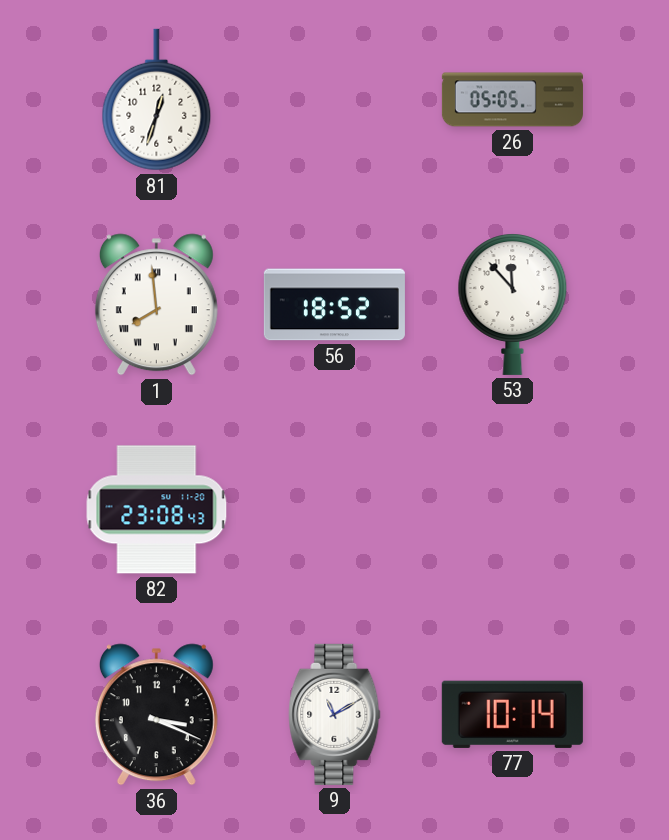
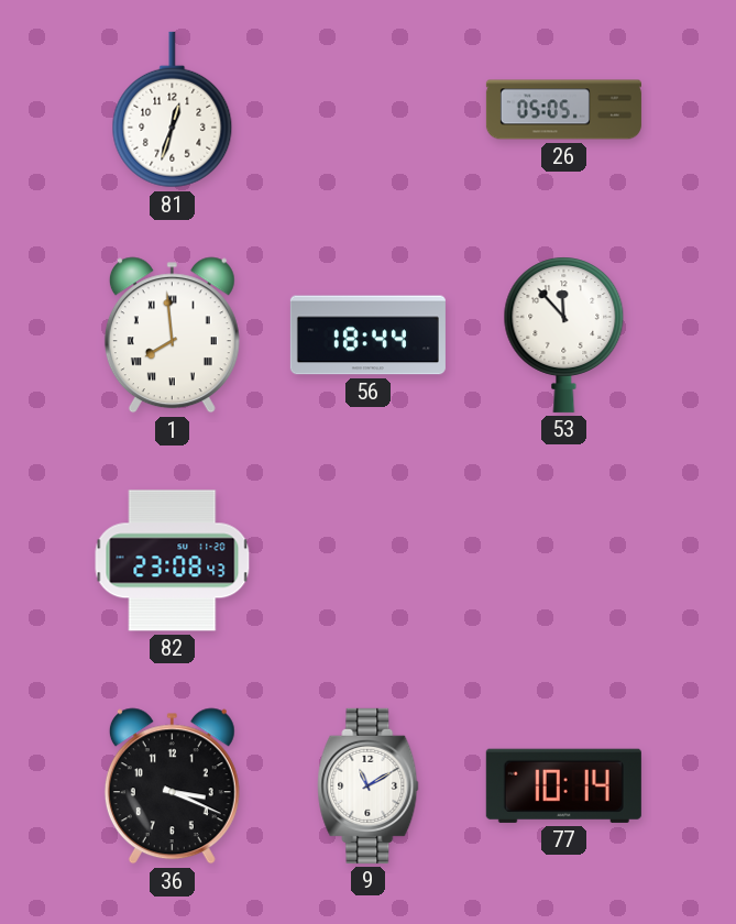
56: 18:52 -> 18:44
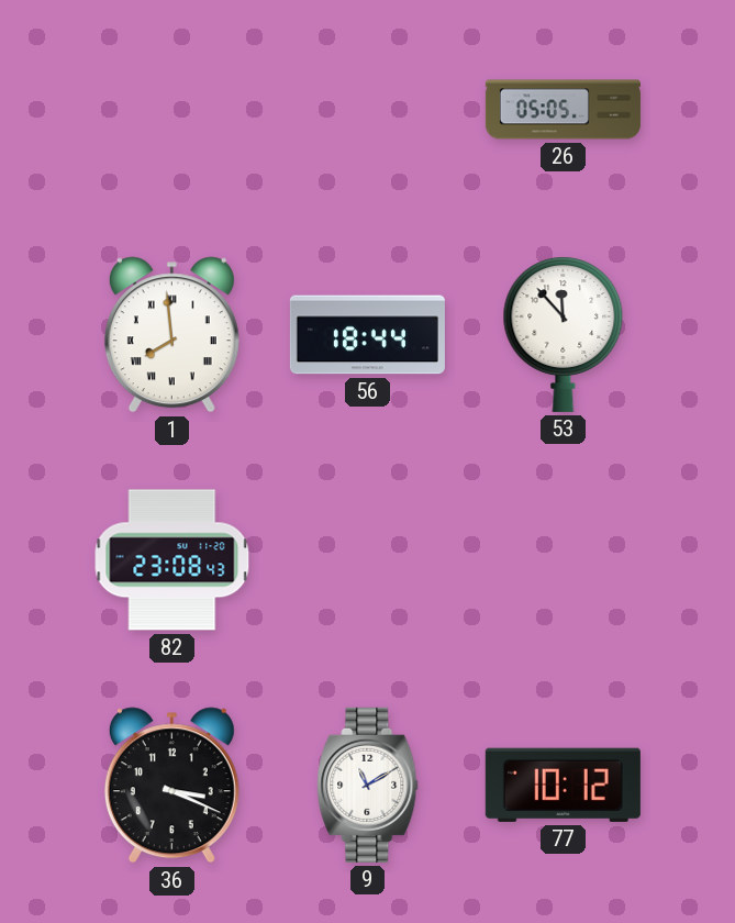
81: 12:33 -> none
77: 10:14 -> 10:12
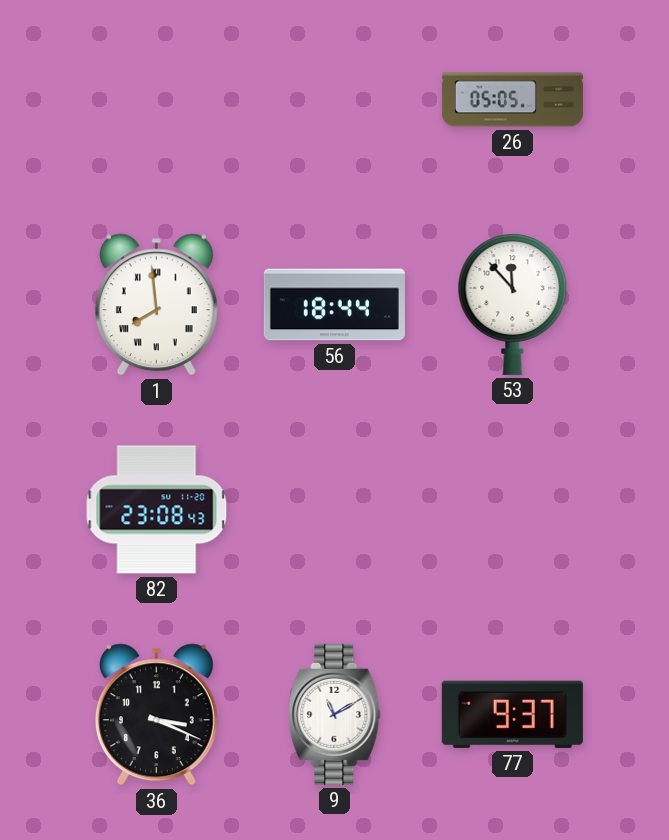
77: 10:12 -> 9:37
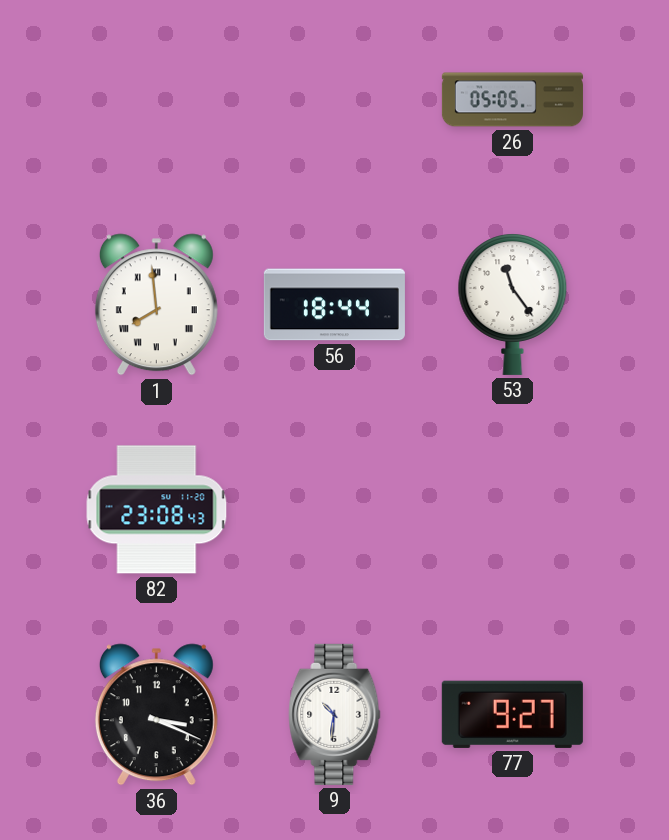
53: 11:53 -> 11:24
9: 11:10 -> 10:31
77: 9:37 -> 9:27
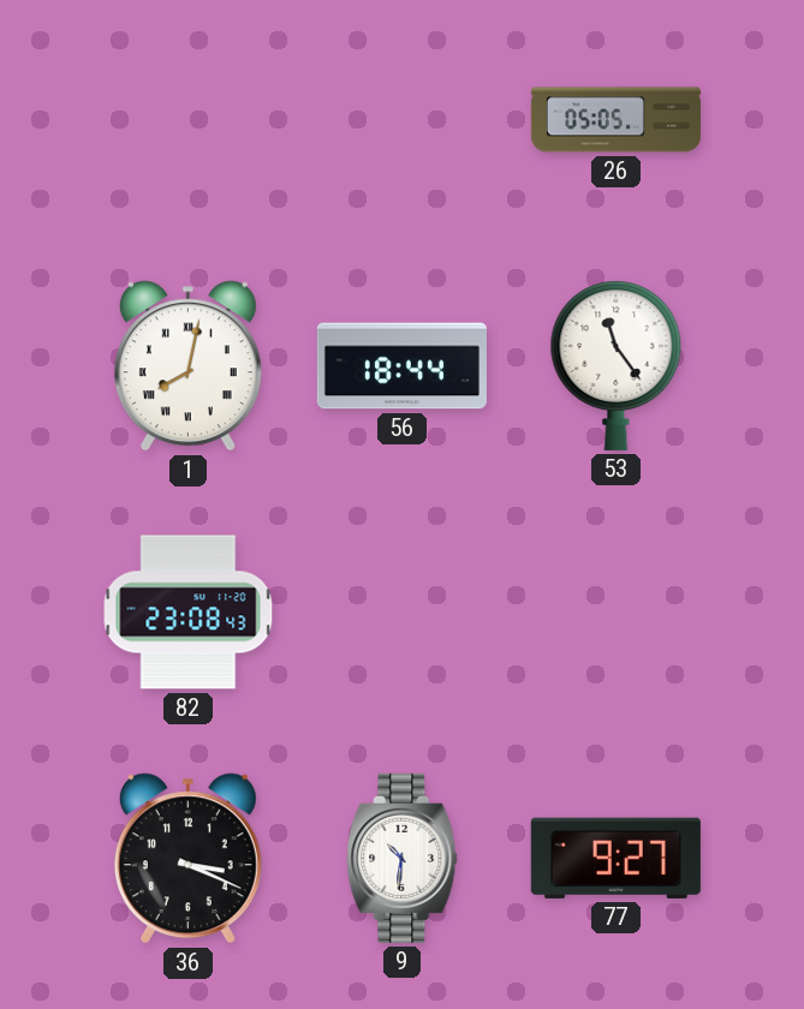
1: 7:59 -> 8:02
